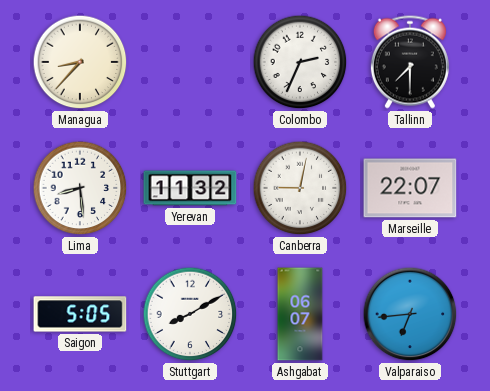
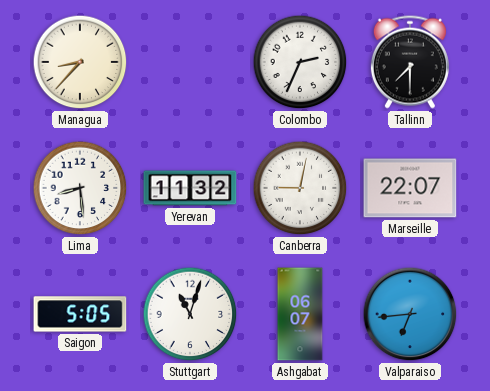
Stuttgart: 8:10 -> 11:03
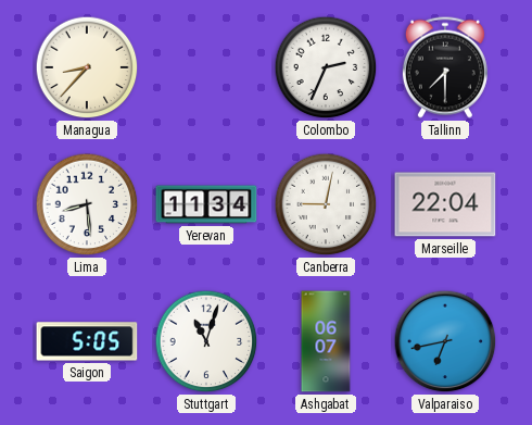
Yerevan: 11:32 -> 11:34
Marseille: 22:07 -> 22:04
Valparaiso: 6:44 -> 6:43
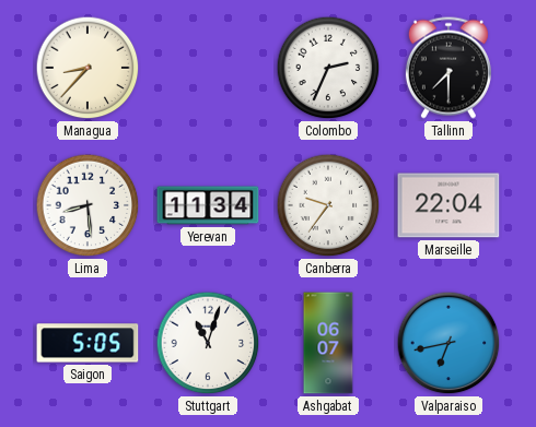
Canberra: 9:02 -> 9:36
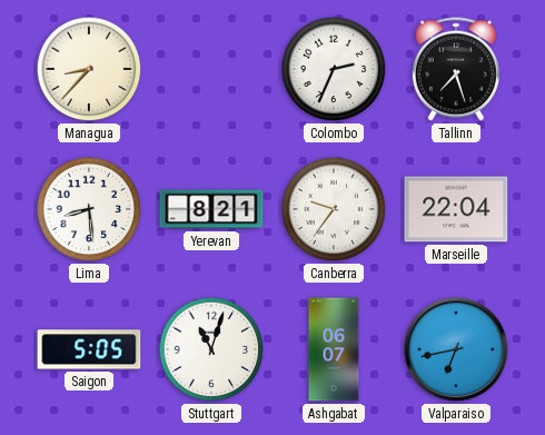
Tallinn: 7:30 -> 7:27
Yerevan: 11:34 -> 8:21
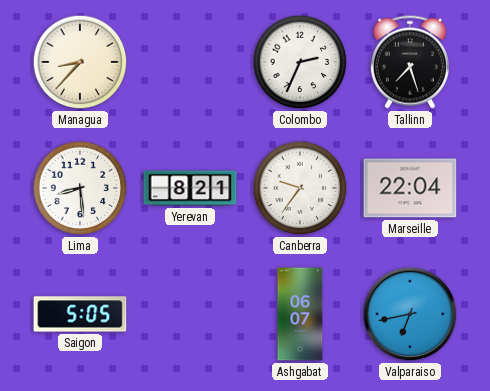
Stuttgart: 11:03 -> none
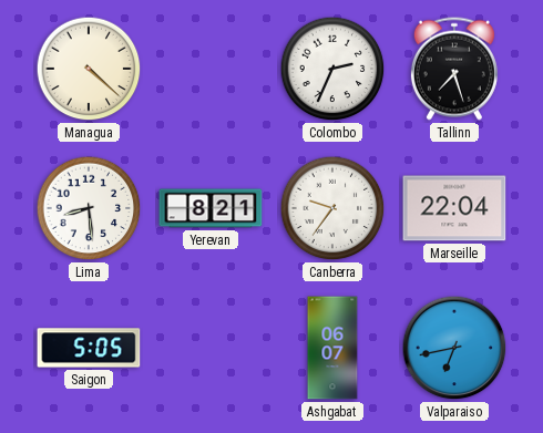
Managua: 8:37 -> 4:22
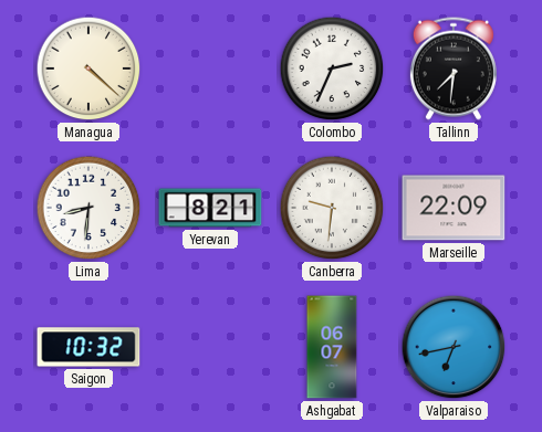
Tallinn: 7:27 -> 7:31
Lima: 8:29 -> 8:31
Canberra: 9:36 -> 9:31
Marseille: 22:04 -> 22:09
Saigon: 5:05 -> 10:32
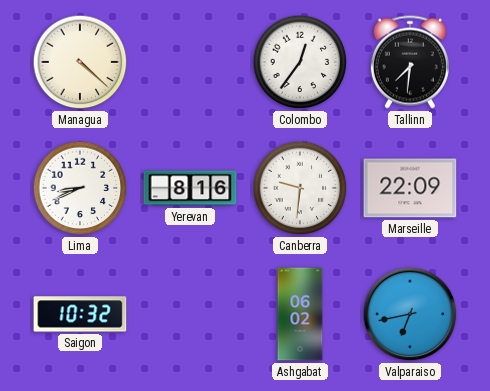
Colombo: 2:34 -> 12:36
Lima: 8:31 -> 8:41
Yerevan: 8:21 -> 8:16
Ashgabat: 06:07 -> 06:02
